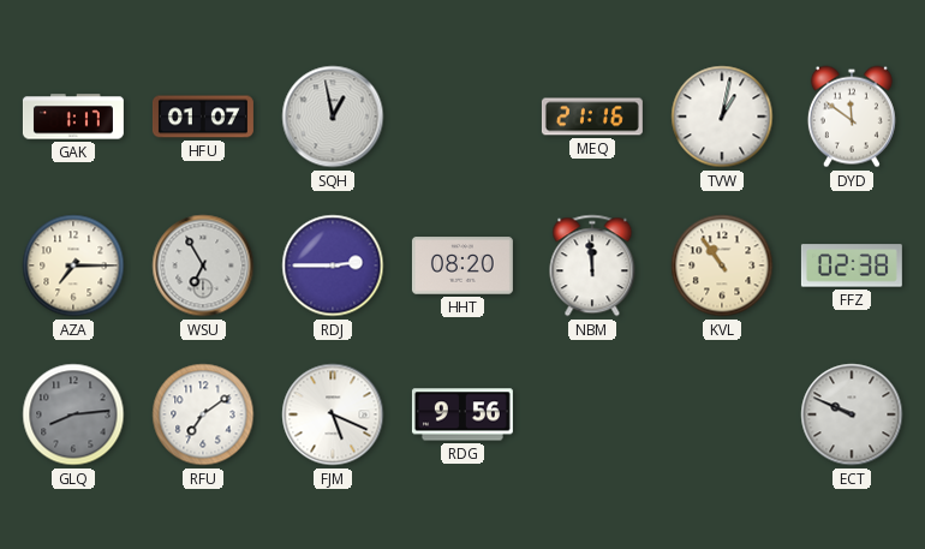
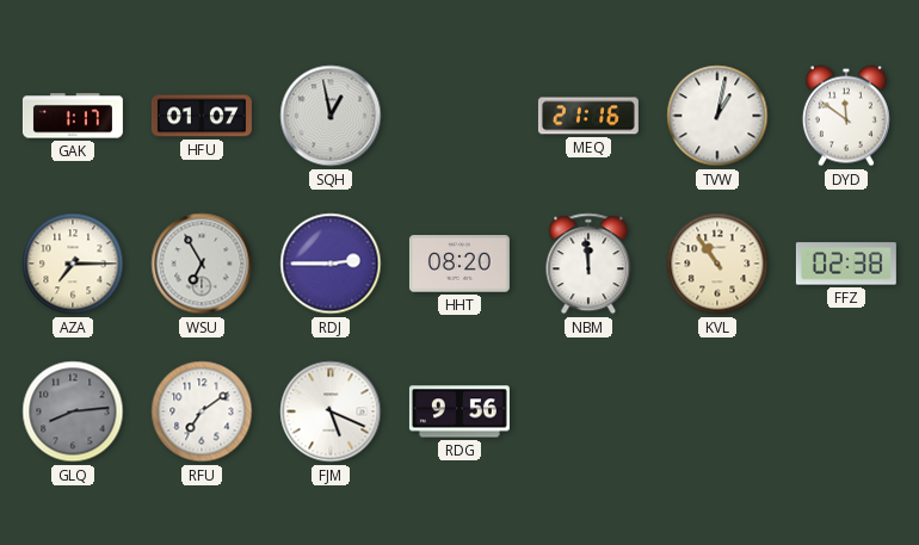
ECT: 9:49 -> none
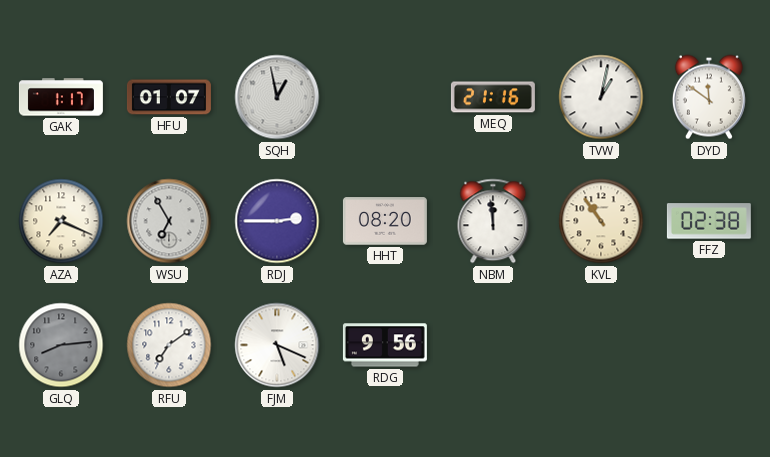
AZA: 7:15 -> 7:19
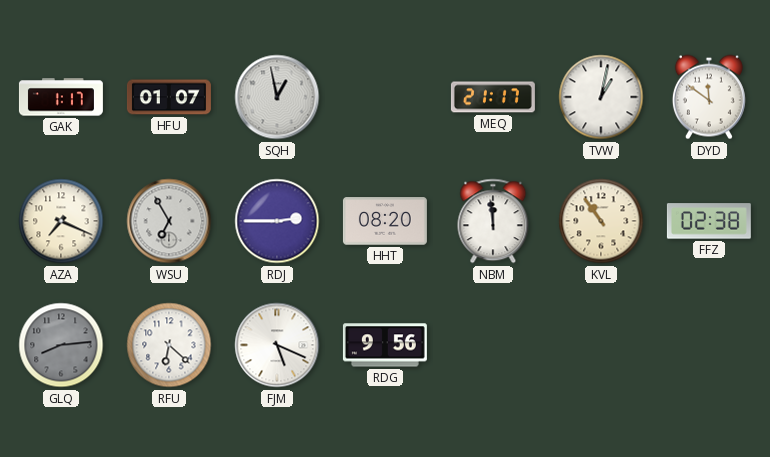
MEQ: 21:16 -> 21:17
RFU: 7:09 -> 6:22
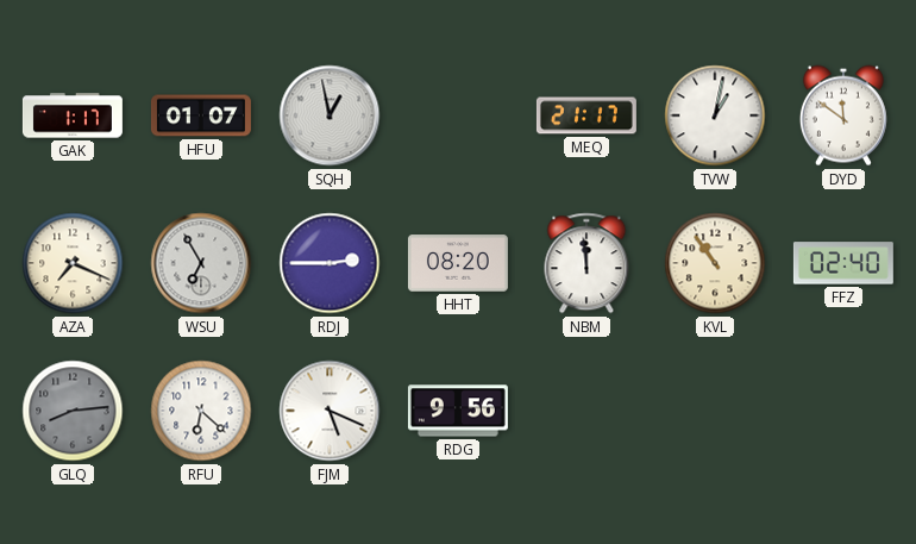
FFZ: 02:38 -> 02:40
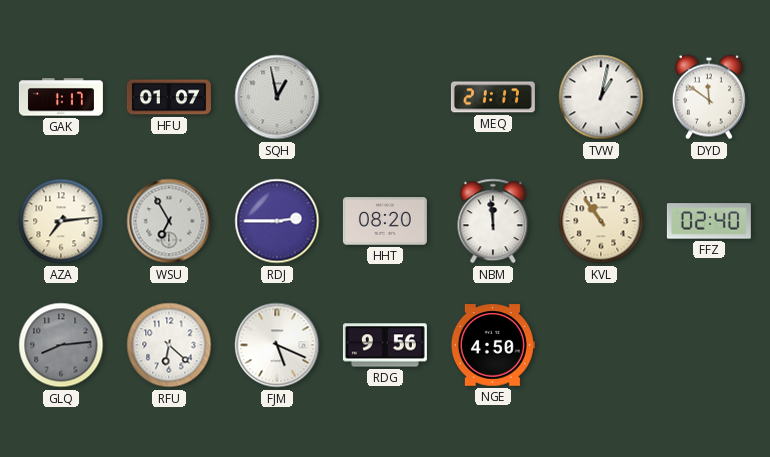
AZA: 7:19 -> 7:14
NGE: none -> 4:50
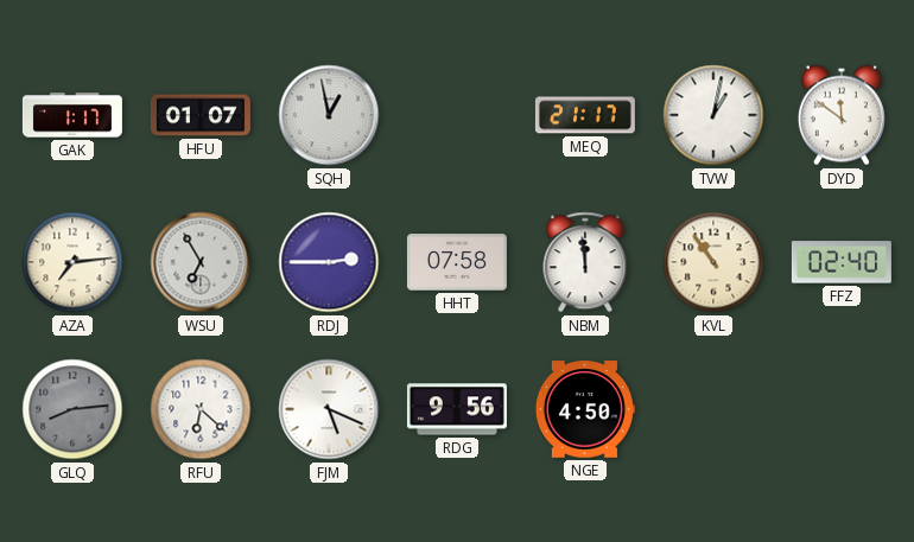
HHT: 08:20 -> 07:58
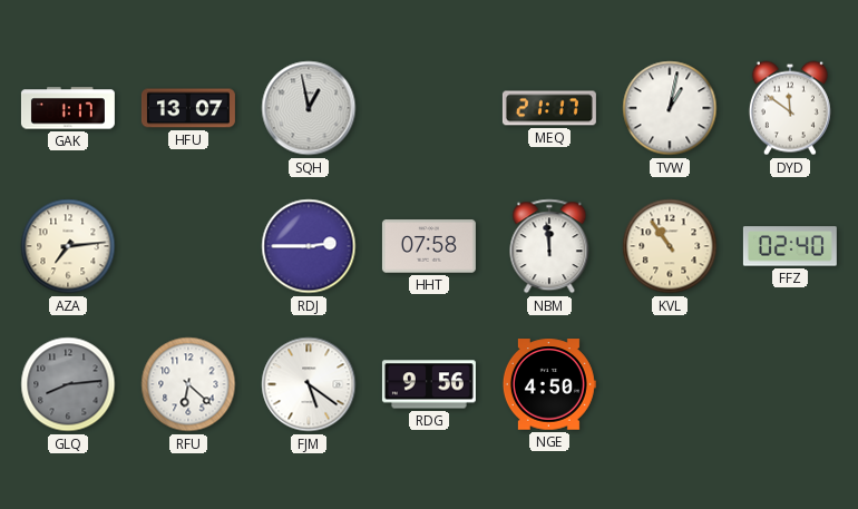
HFU: 01:07 -> 13:07
WSU: 6:55 -> none
FJM: 5:19 -> 5:21
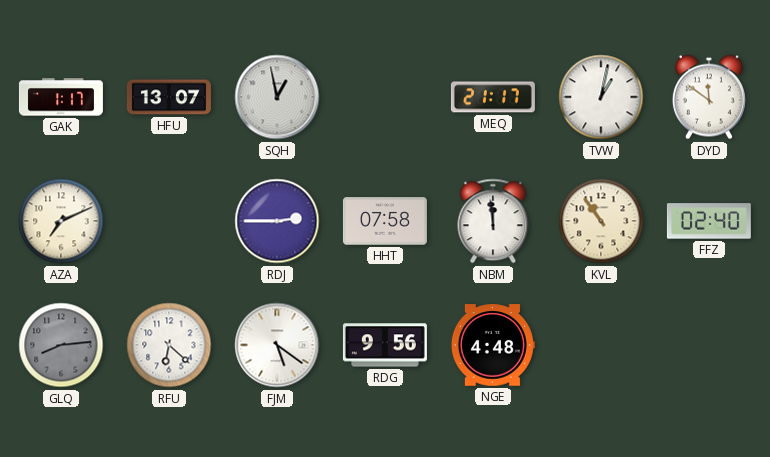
AZA: 7:14 -> 7:11
NGE: 4:50 -> 4:48
